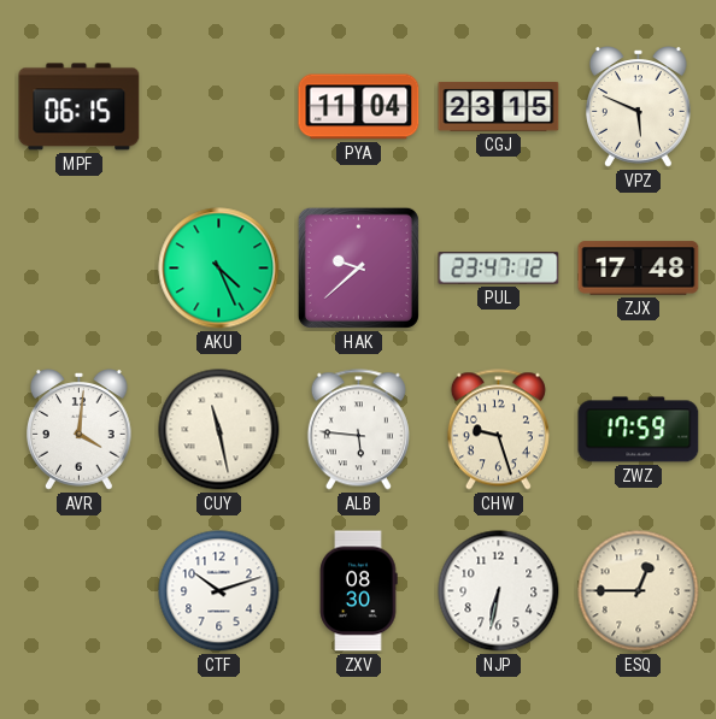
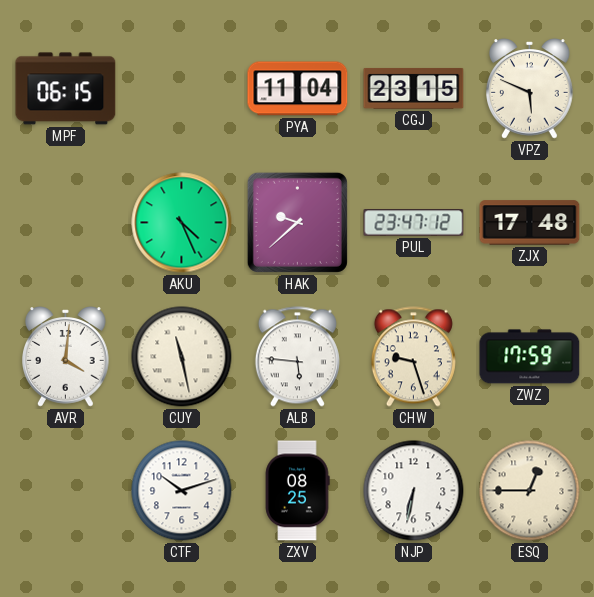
ZXV: 08:30 -> 08:25
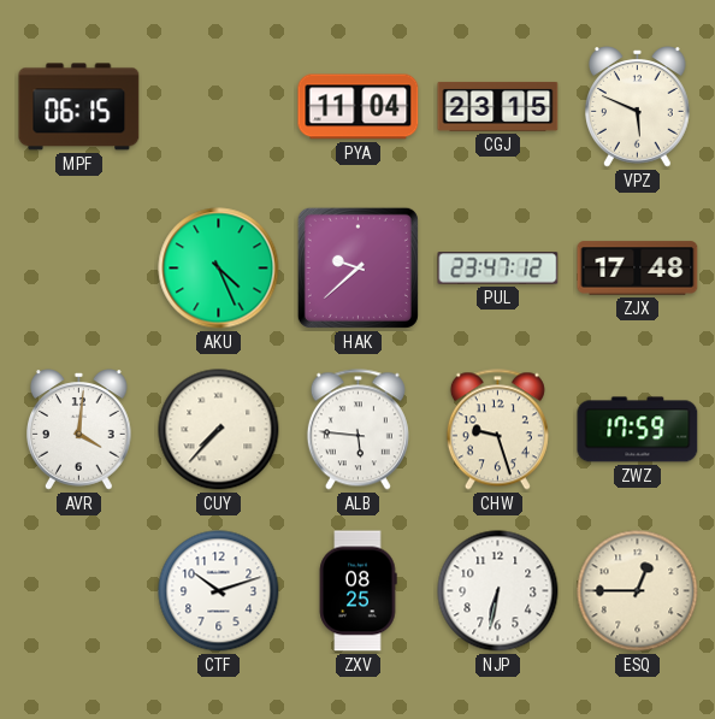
CUY: 11:28 -> 7:37
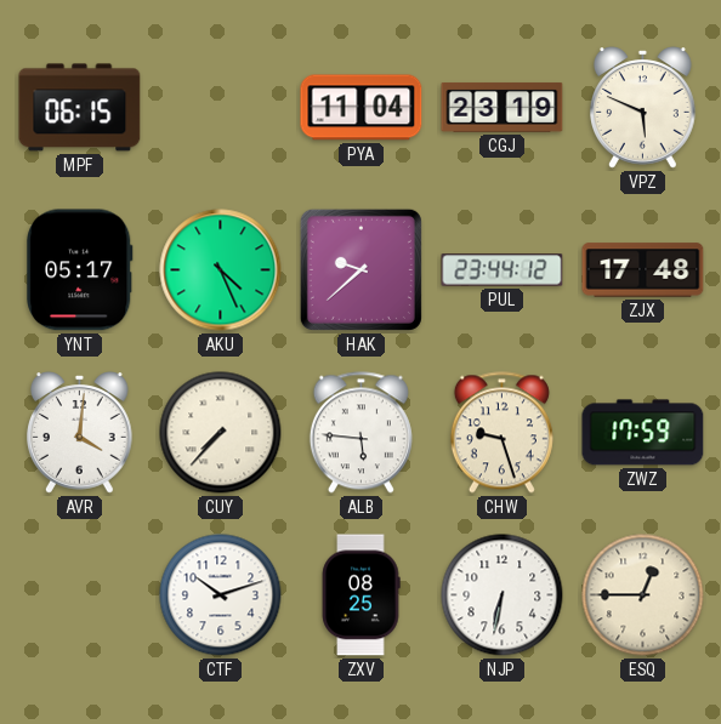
CGJ: 23:15 -> 23:19
YNT: none -> 05:17
PUL: 23:47 -> 23:44
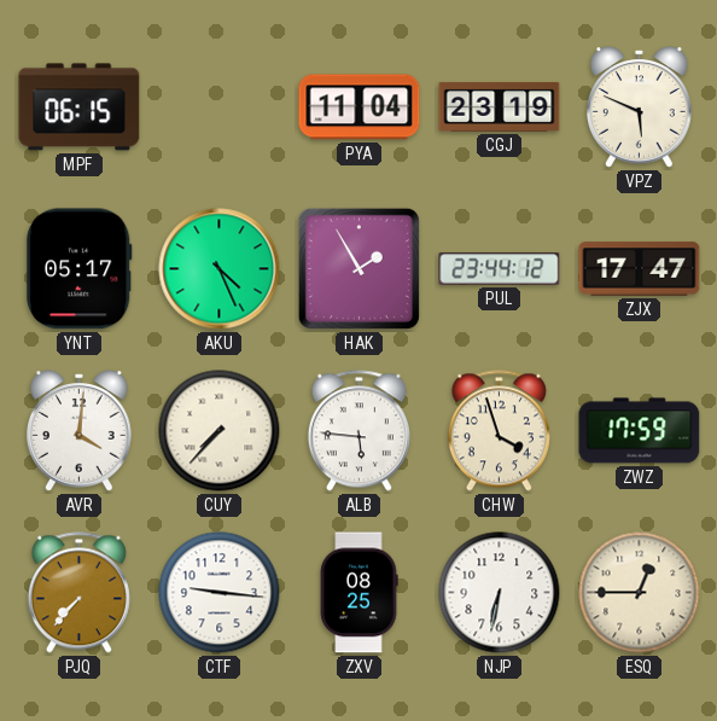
HAK: 9:38 -> 1:55
ZJX: 17:48 -> 17:47
CHW: 9:27 -> 3:57
PJQ: none -> 7:37
CTF: 10:12 -> 9:16
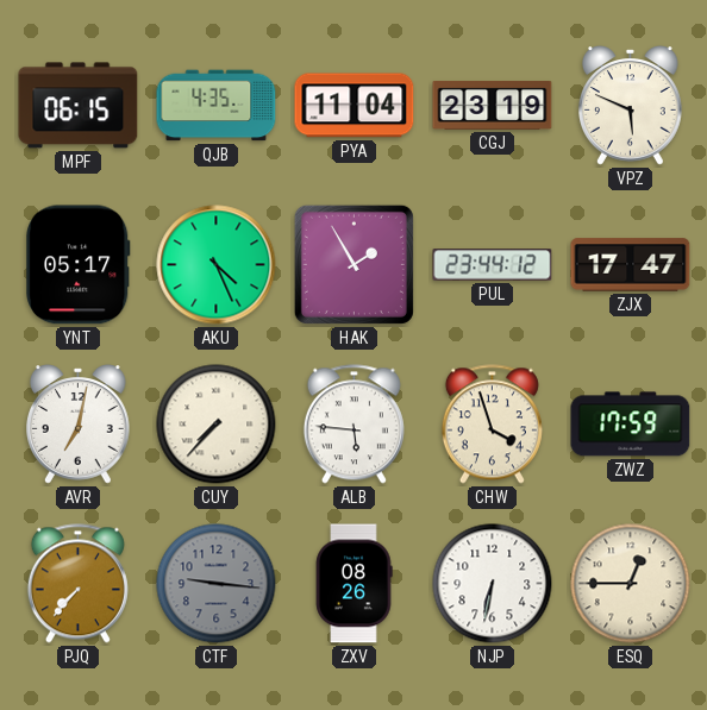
QJB: none -> 4:35
AVR: 4:01 -> 7:02
CTF dial: white -> grey
ZXV: 08:25 -> 08:26
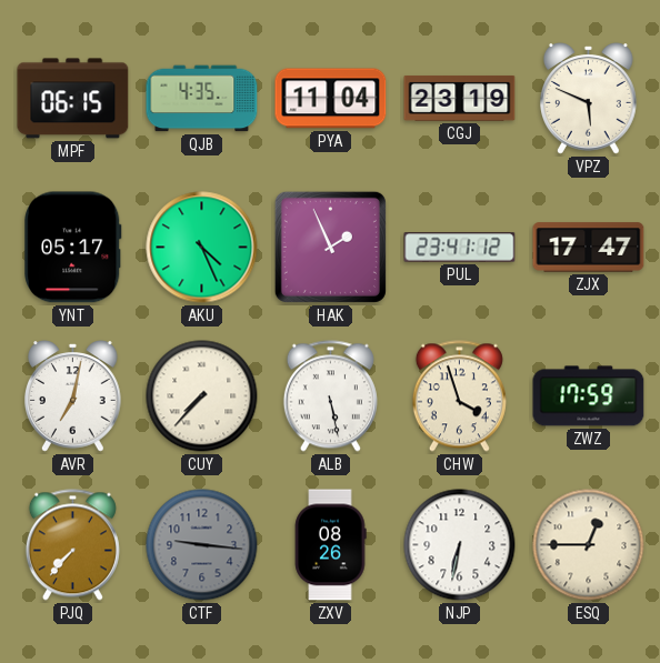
HAK: 1:55 -> 1:56
PUL: 23:44 -> 23:41
ALB: 5:46 -> 5:28
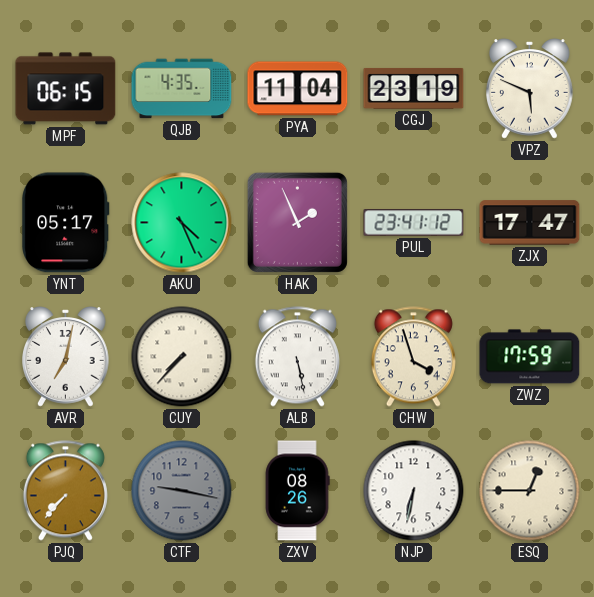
CTF: 9:16 -> 9:17
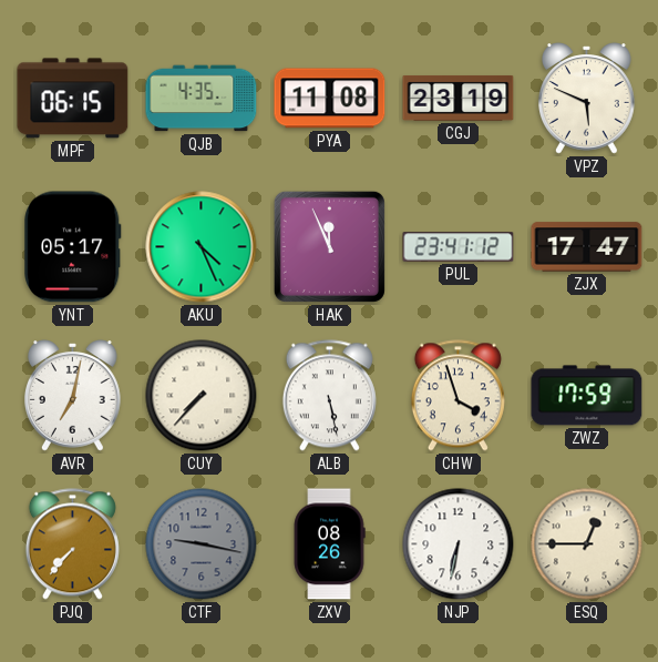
PYA: 11:04 -> 11:08
HAK: 1:56 -> 11:56
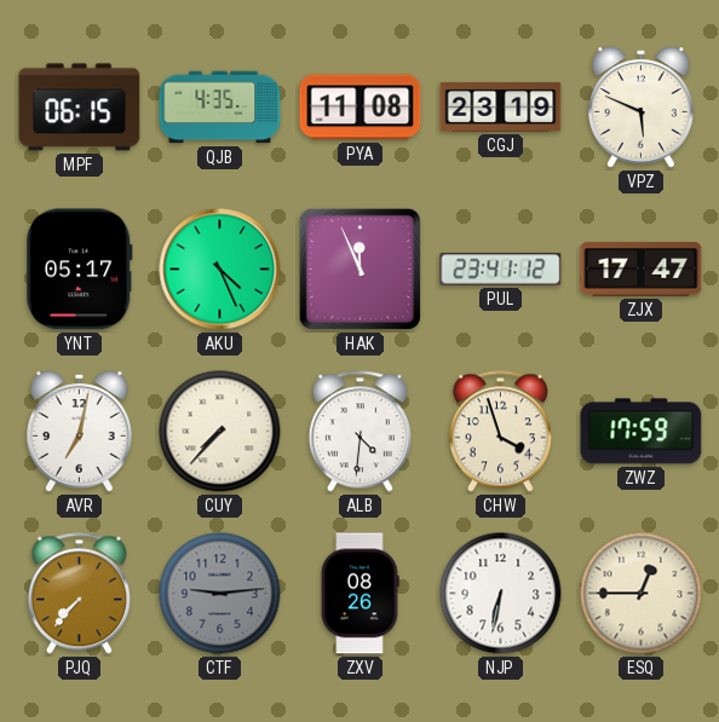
ALB: 5:28 -> 4:31
CTF: 9:17 -> 9:14
